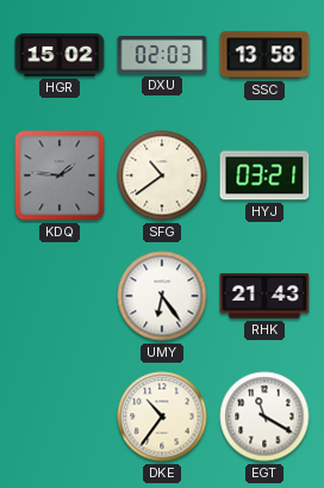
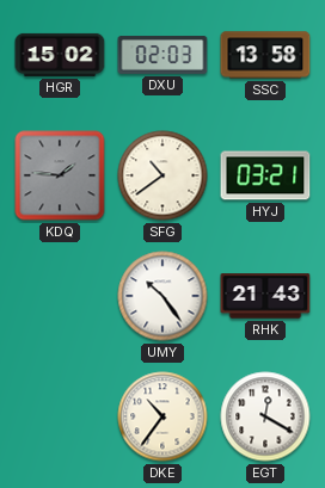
UMY: 6:24 -> 10:24
EGT: 11:20 -> 12:20
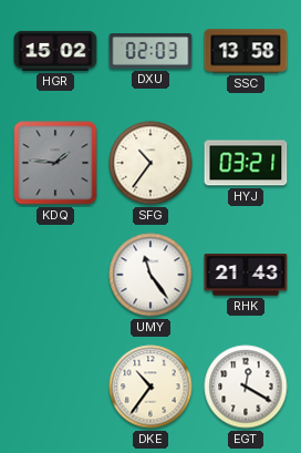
SFG: 10:39 -> 10:36
UMY: 10:24 -> 11:24
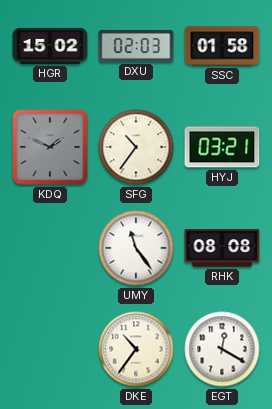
SSC: 13:58 -> 01:58
KDQ: 1:46 -> 1:49
RHK: 21:43 -> 08:08
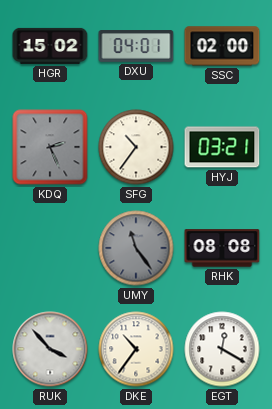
DXU: 02:03 -> 04:01
SSC: 01:58 -> 02:00
KDQ: 1:49 -> 2:26
UMY dial: white -> grey
RUK: none -> 3:53
